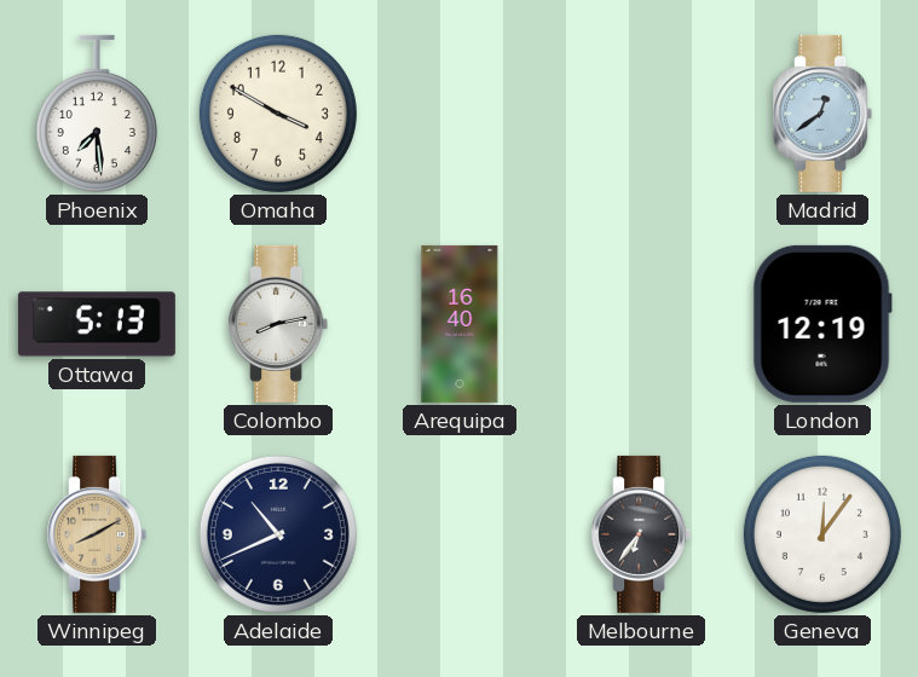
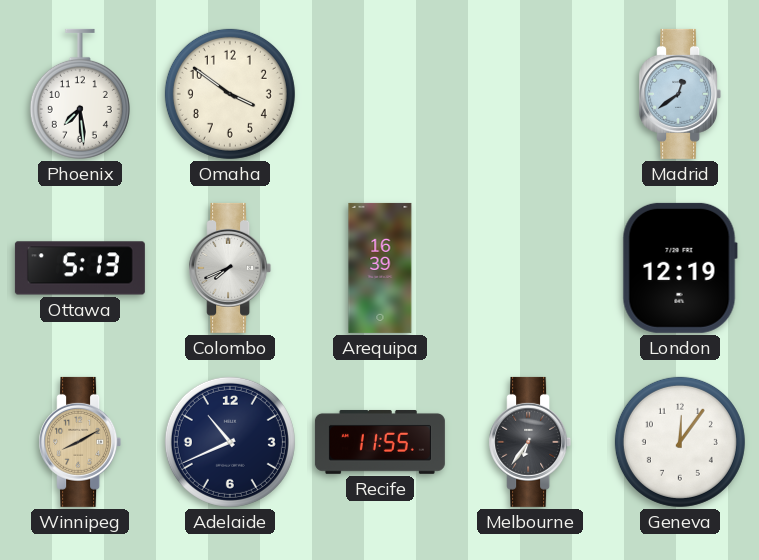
Omaha: 3:50 -> 3:51
Colombo: 8:13 -> 7:41
Arequipa: 16:40 -> 16:39
Recife: none -> 11:55
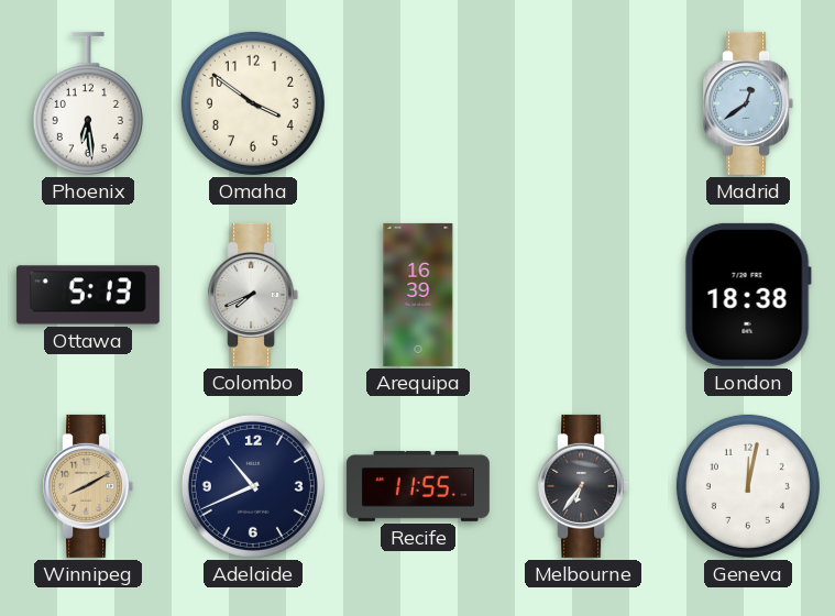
Phoenix: 7:29 -> 6:29
London: 12:19 -> 18:38
Geneva: 12:06 -> 12:02
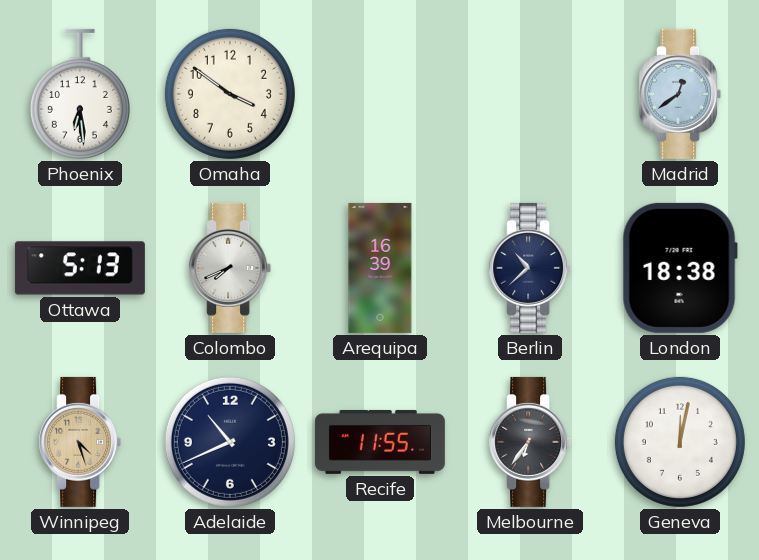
Berlin: none -> 10:38
Winnipeg: 8:10 -> 4:27
